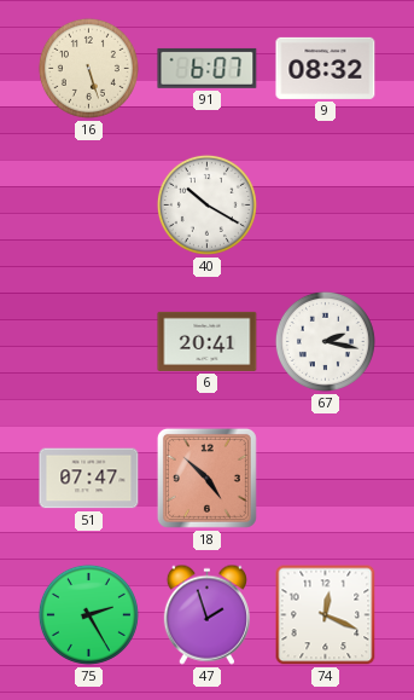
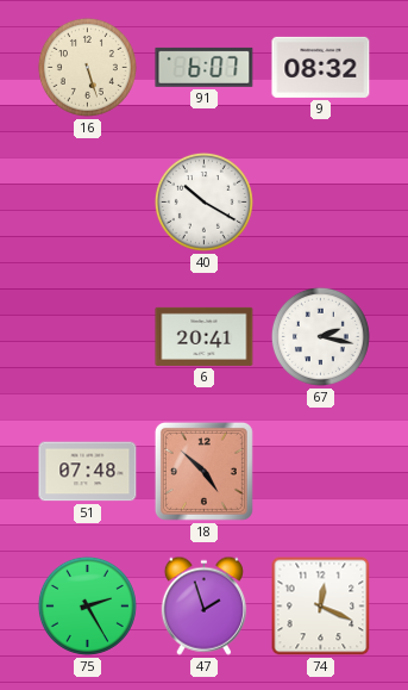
51: 07:47 -> 07:48
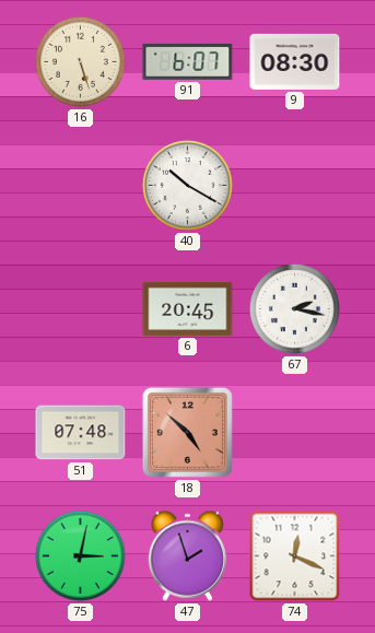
9: 08:32 -> 08:30
6: 20:41 -> 20:45
75: 2:25 -> 3:02
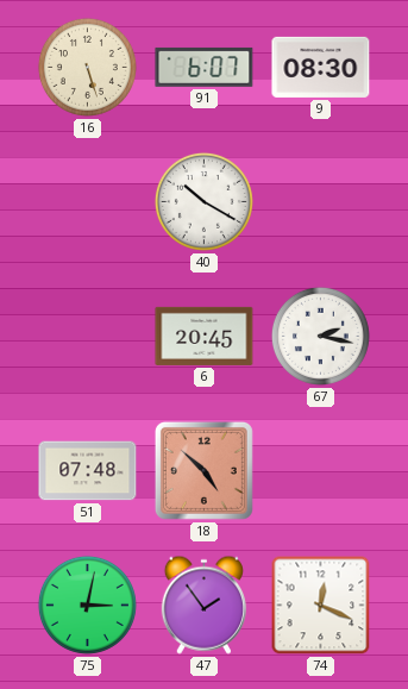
47: 1:57 -> 1:54
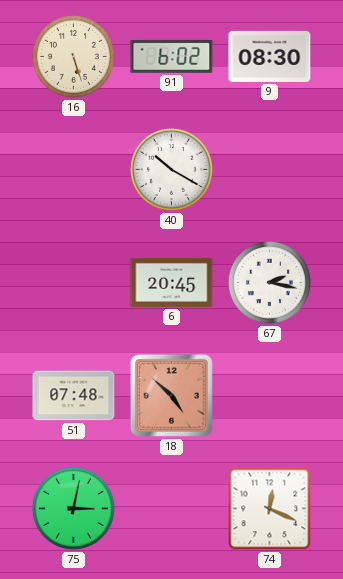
91: 6:07 -> 6:02
47: 1:54 -> none
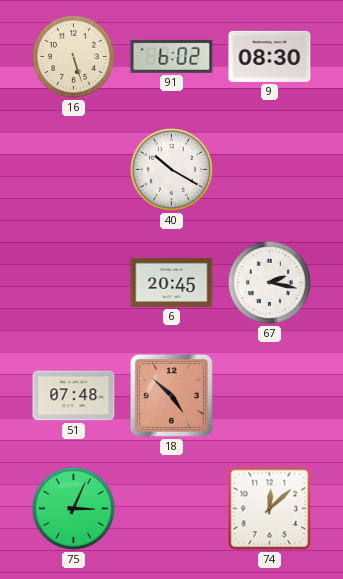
75: 3:02 -> 3:04
74: 12:19 -> 12:08
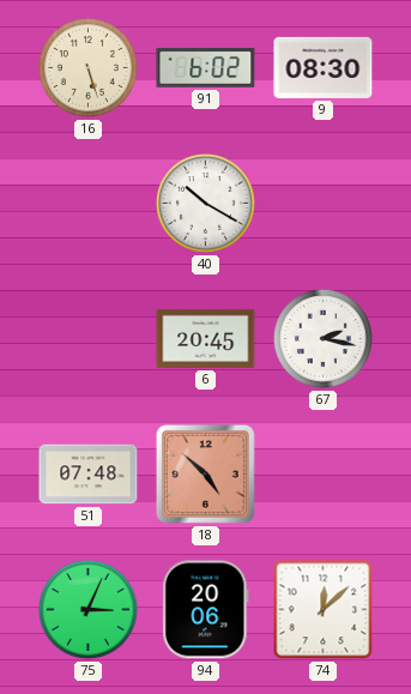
94: none -> 20:06
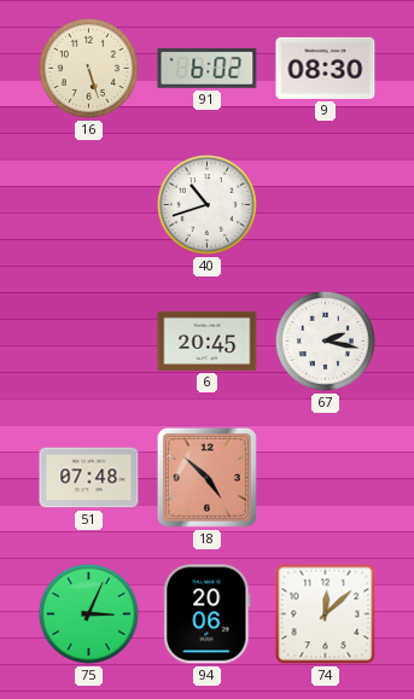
40: 10:20 -> 10:42
